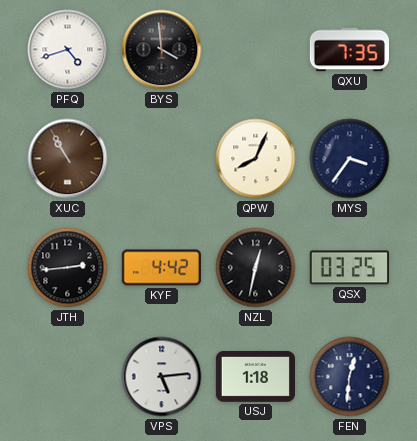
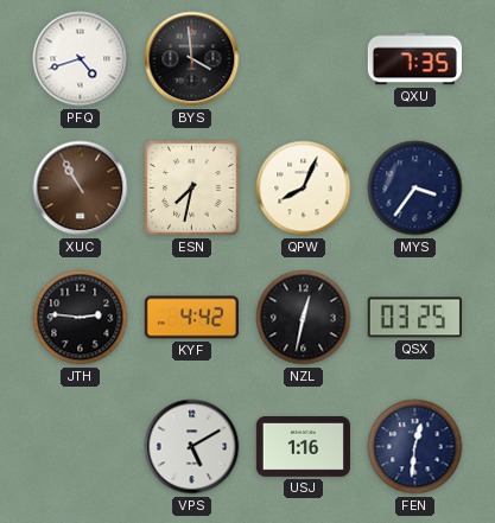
ESN: none -> 7:32
JTH: 2:44 -> 2:46
VPS: 5:14 -> 5:10
USJ: 1:18 -> 1:16
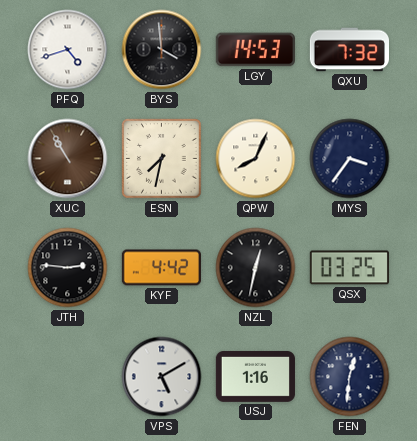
LGY: none -> 14:53
QXU: 7:35 -> 7:32
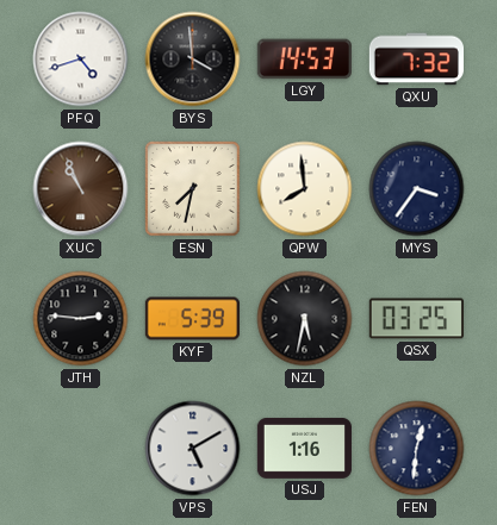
XUC: 10:55 -> 10:56
QPW: 8:04 -> 7:59
KYF: 4:42 -> 5:39
NZL: 12:32 -> 5:32
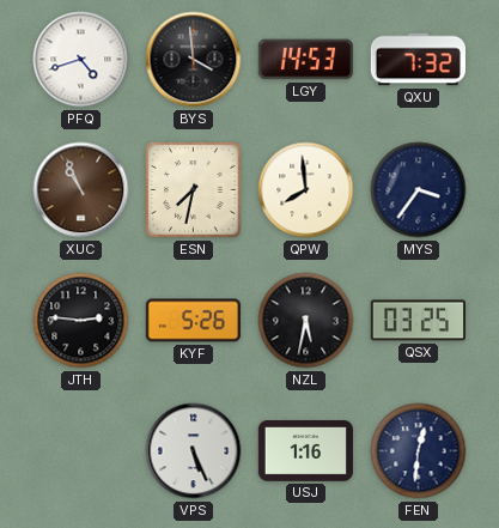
KYF: 5:39 -> 5:26
VPS: 5:10 -> 5:26
